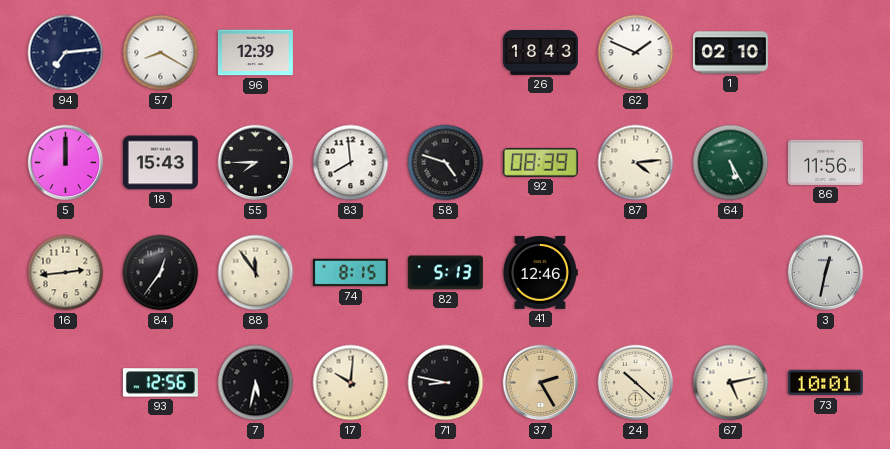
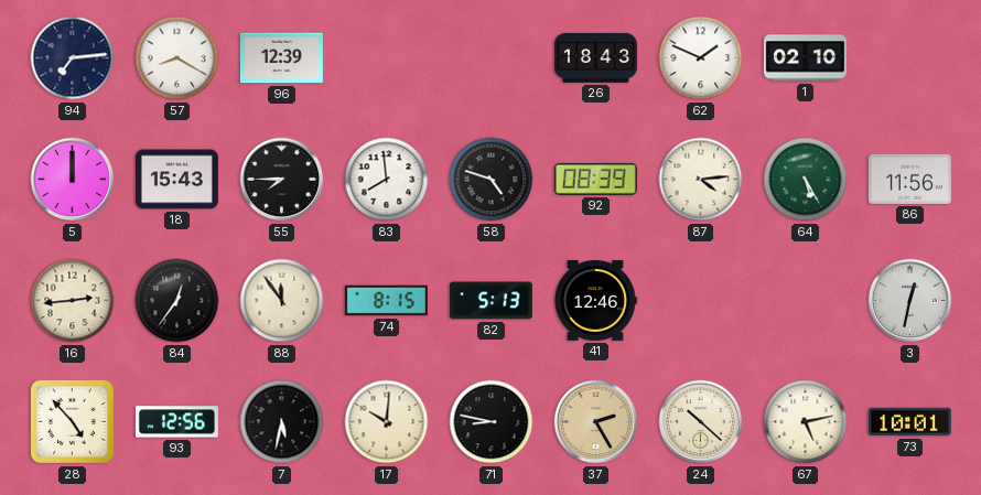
28: none -> 4:53
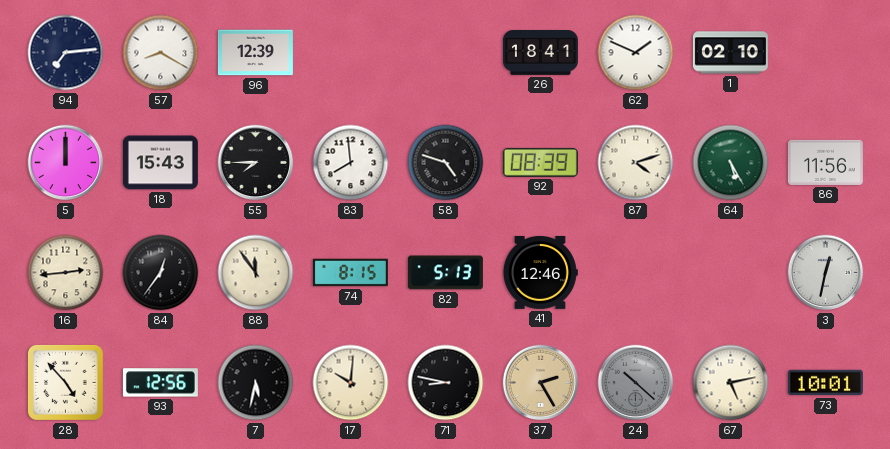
26: 18:43 -> 18:41
87: 4:14 -> 4:12
24 dial: cream -> grey
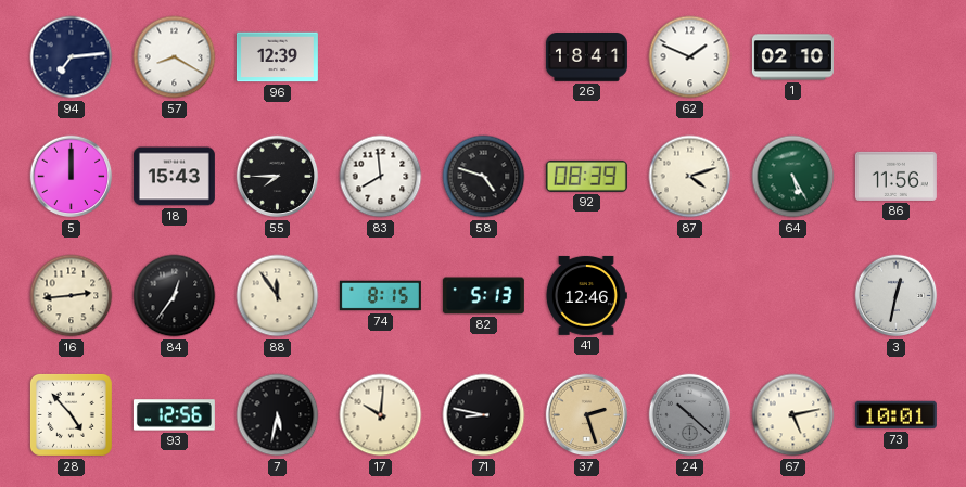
37: 2:25 -> 2:27
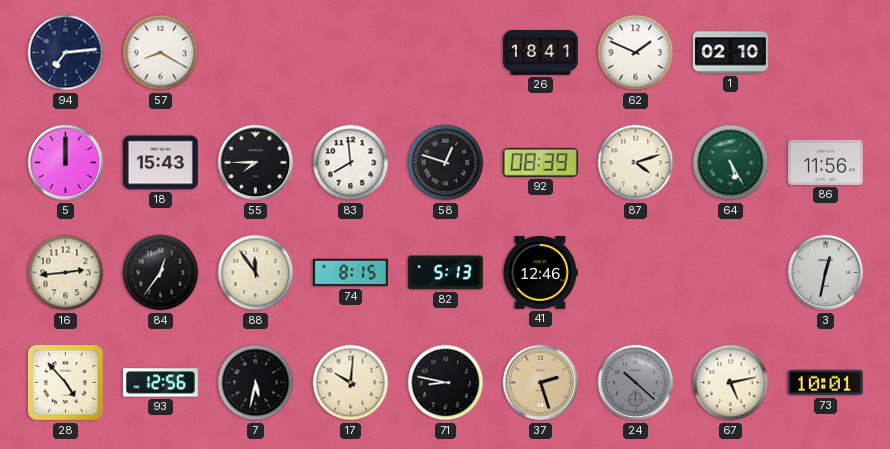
96: 12:39 -> none
58: 4:48 -> 12:48
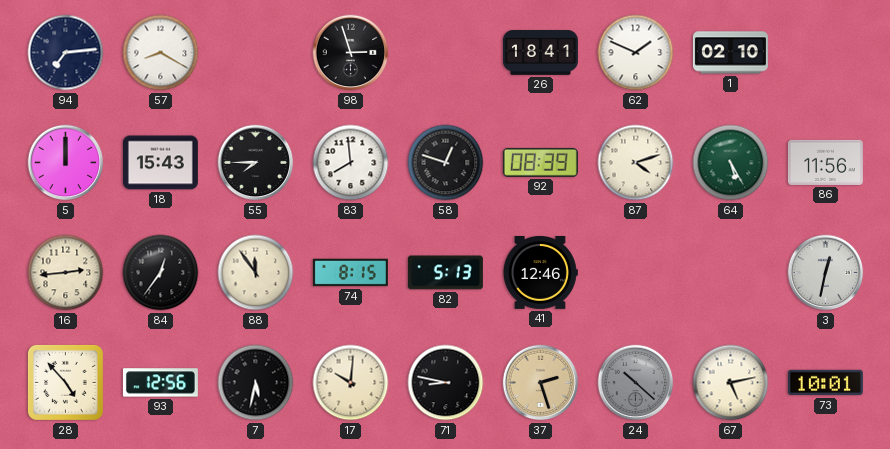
98: none -> 2:57
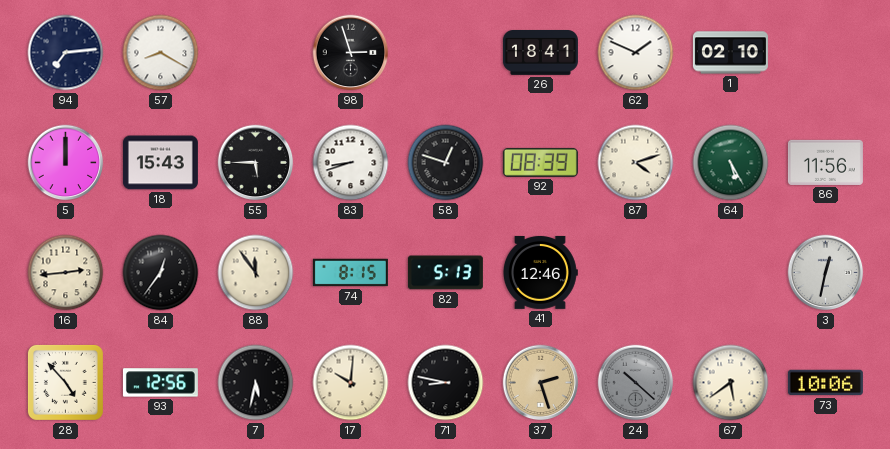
55: 7:45 -> 5:45
83: 7:59 -> 8:42
67: 5:13 -> 5:39
73: 10:01 -> 10:06
